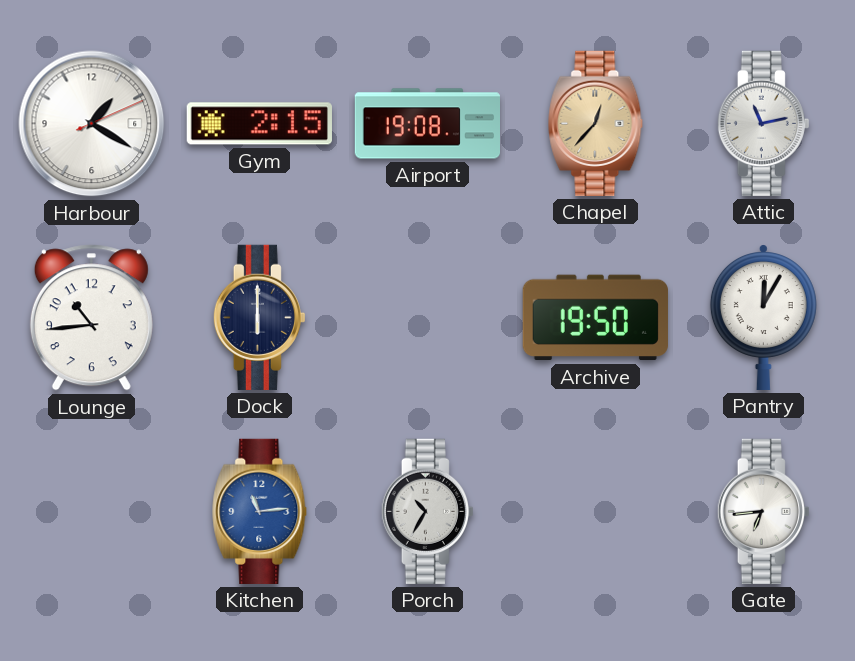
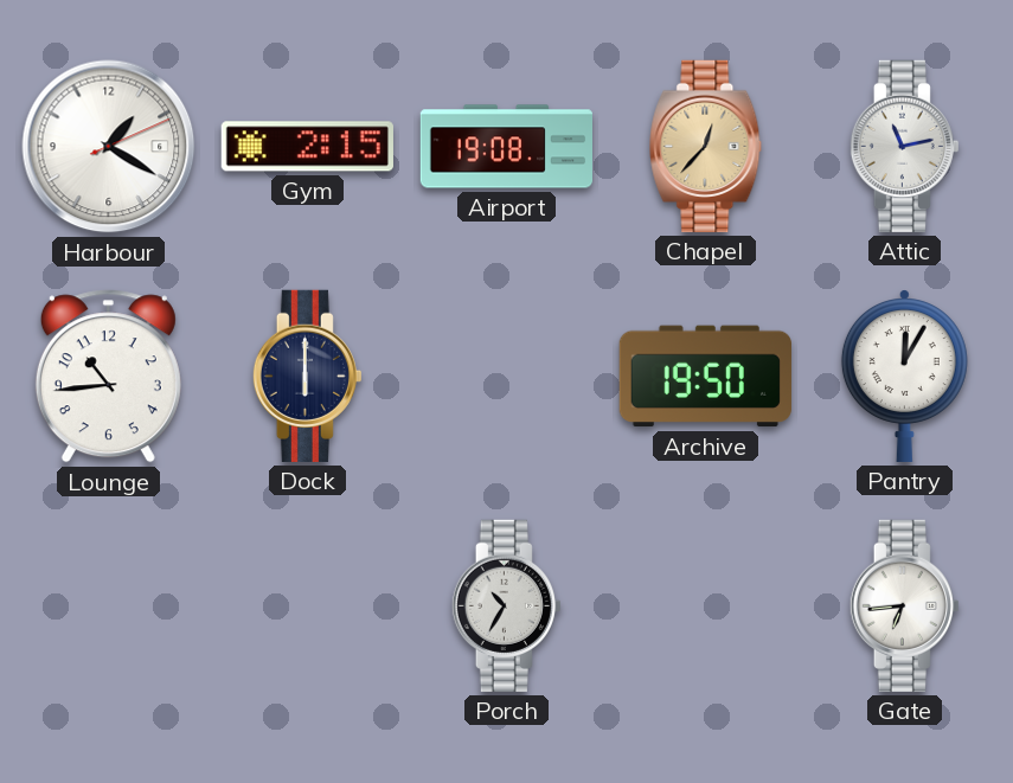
Kitchen: 11:14 -> none
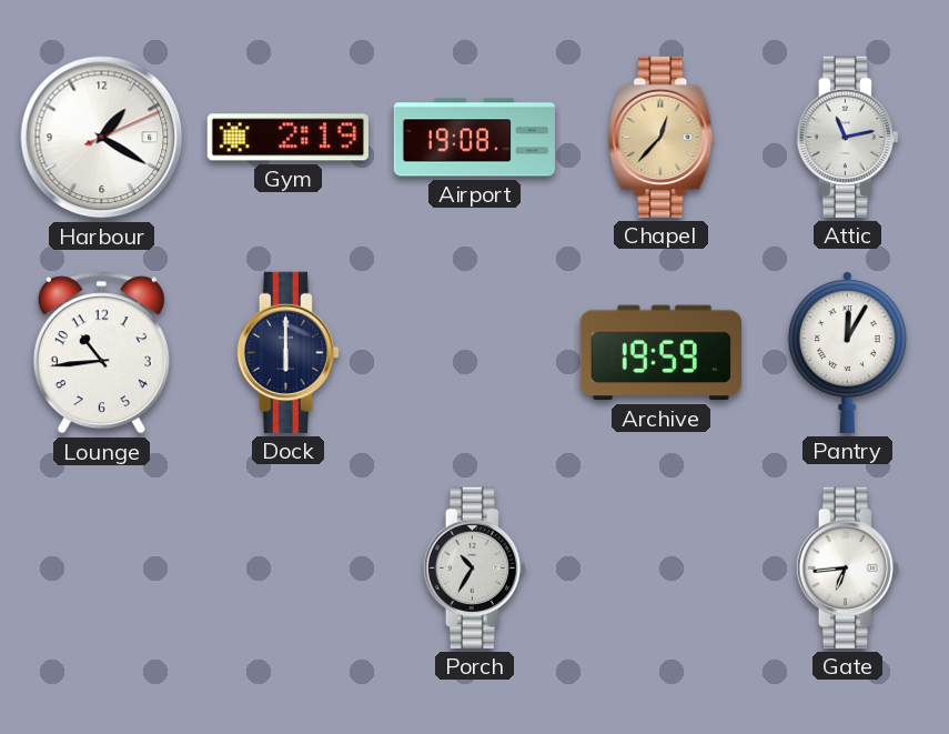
Gym: 2:15 -> 2:19
Archive: 19:50 -> 19:59
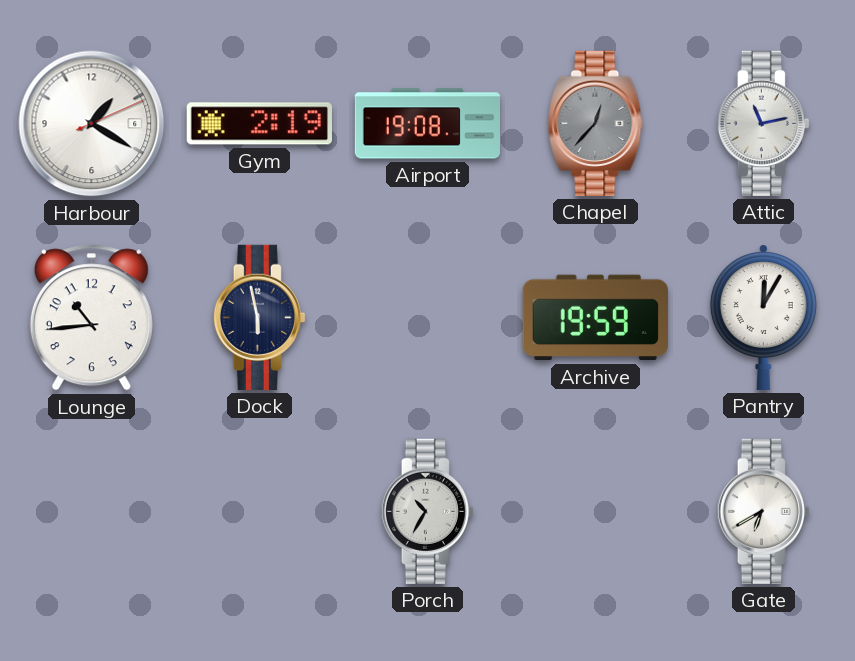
Chapel dial: champagne -> grey
Dock: 6:00 -> 5:58
Gate: 6:44 -> 6:40
